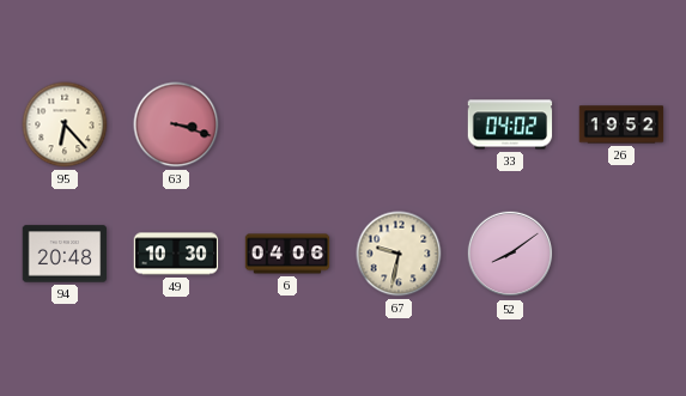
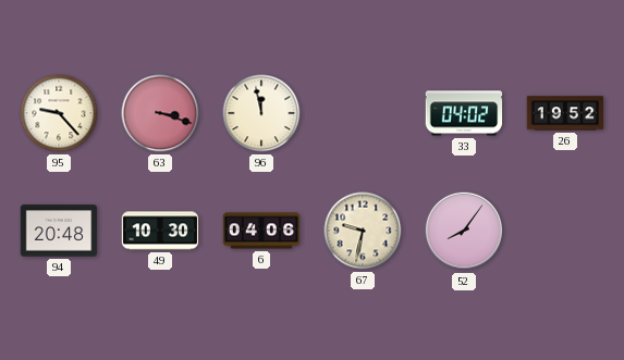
95: 6:23 -> 9:23
96: none -> 11:58
52: 8:09 -> 8:06
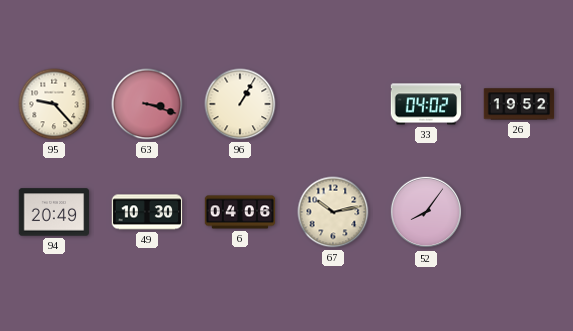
96: 11:58 -> 1:05
94: 20:48 -> 20:49
67: 9:32 -> 10:13
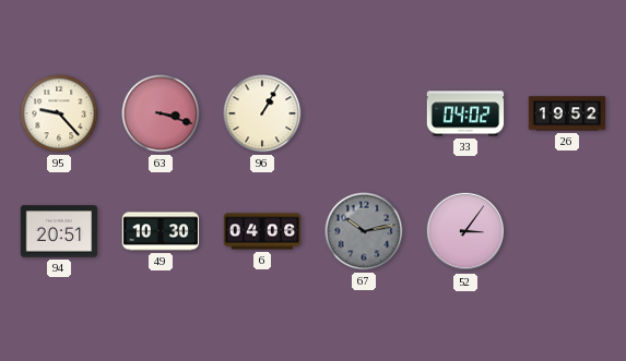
94: 20:49 -> 20:51
67 dial: cream -> grey
52: 8:06 -> 3:06
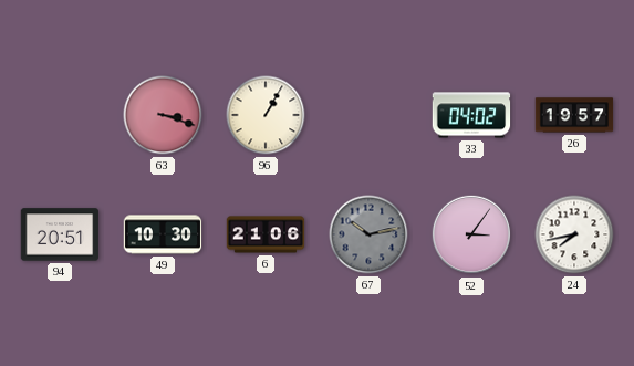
95: 9:23 -> none
26: 19:52 -> 19:57
6: 04:06 -> 21:06
24: none -> 7:43
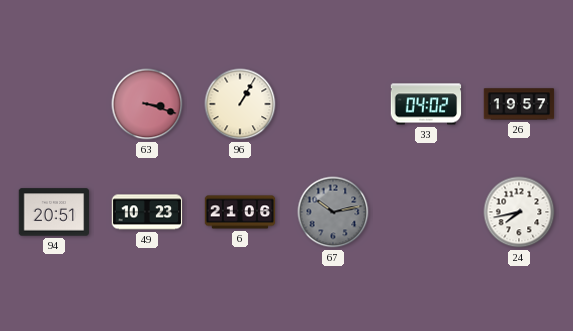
49: 10:30 -> 10:23
52: 3:06 -> none
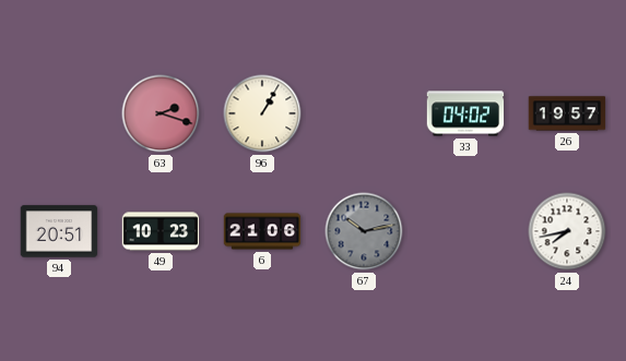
63: 3:18 -> 2:18
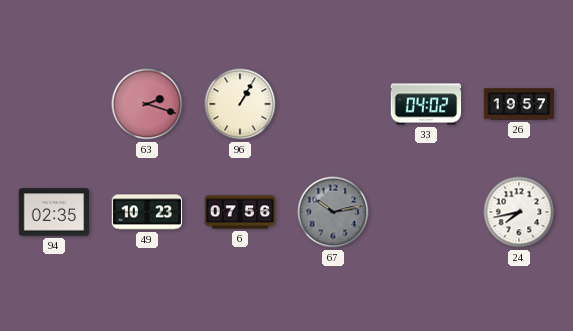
94: 20:51 -> 02:35
6: 21:06 -> 07:56
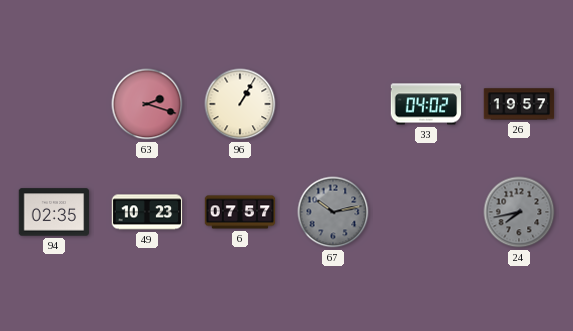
6: 07:56 -> 07:57
24 dial: white -> grey
